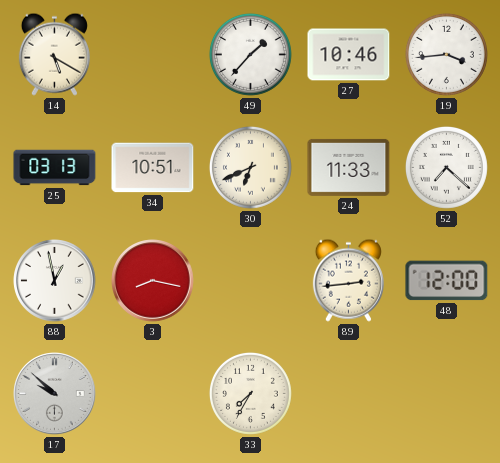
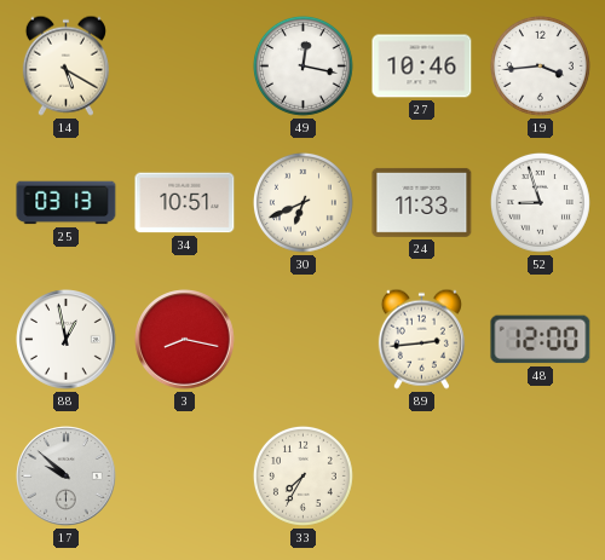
49: 1:37 -> 12:17
52: 7:22 -> 8:57
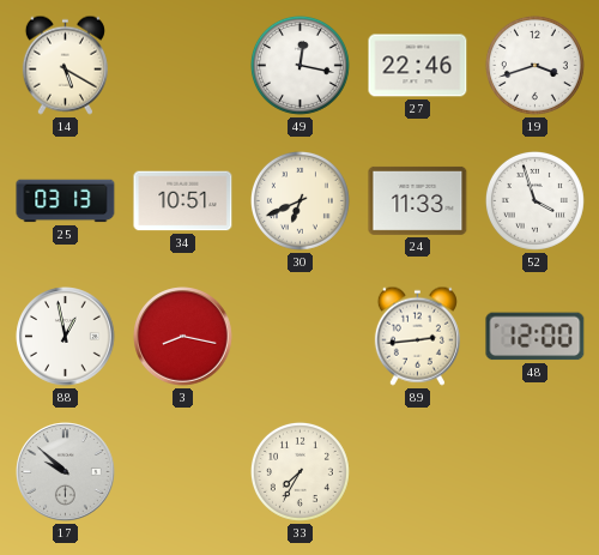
27: 10:46 -> 22:46
19: 3:44 -> 3:42
52: 8:57 -> 3:57
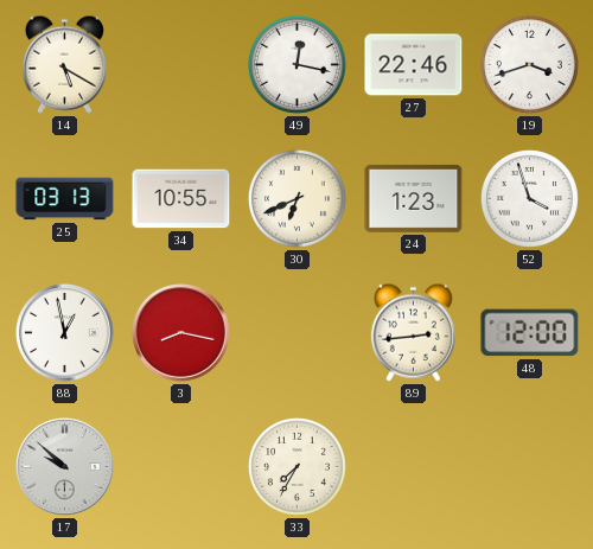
34: 10:51 -> 10:55
24: 11:33 -> 1:23
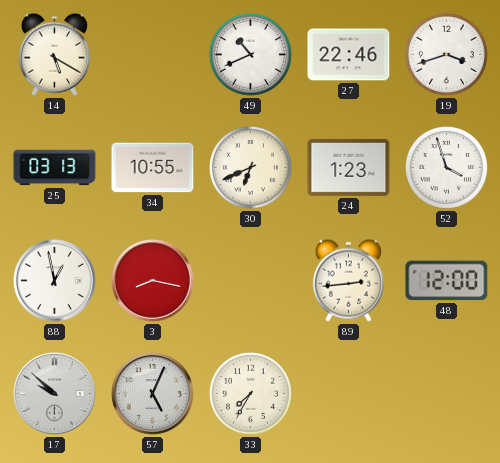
49: 12:17 -> 10:41
57: none -> 5:04
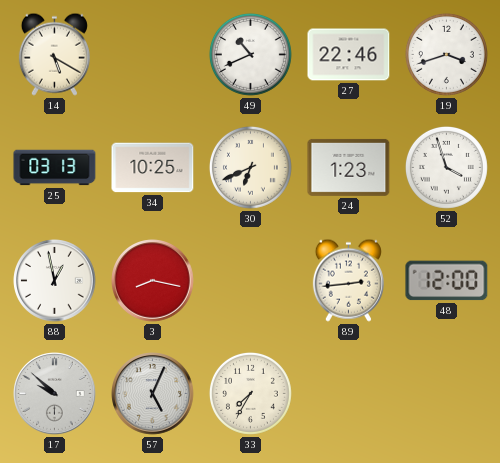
34: 10:55 -> 10:25
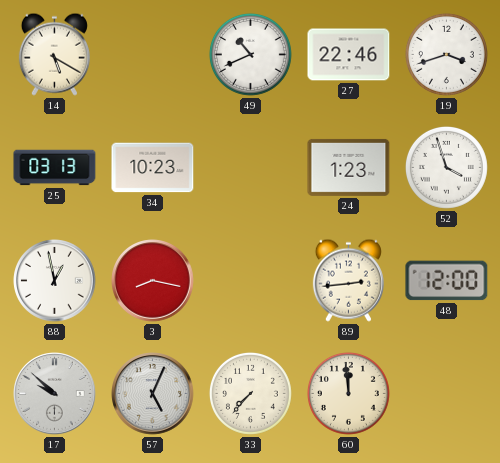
34: 10:25 -> 10:23
30: 6:41 -> none
33: 7:35 -> 7:37
60: none -> 11:59
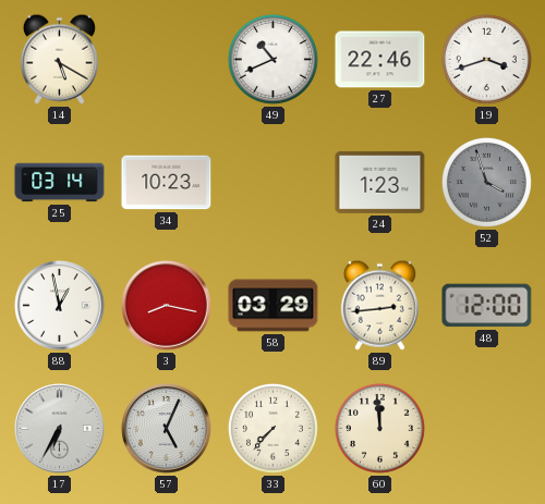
25: 03:13 -> 03:14
52 dial: white -> grey
58: none -> 03:29
17: 9:52 -> 6:35
